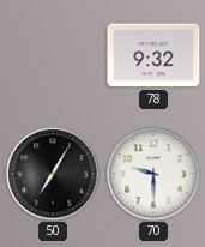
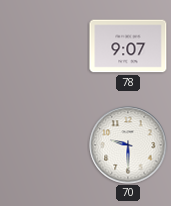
78: 9:32 -> 9:07
50: 7:05 -> none
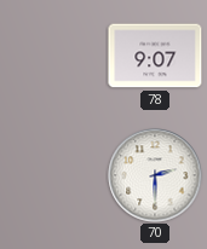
70: 9:30 -> 2:30
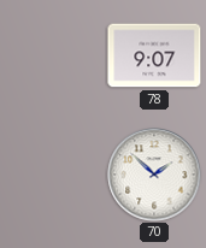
70: 2:30 -> 1:52
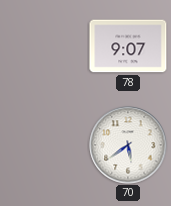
70: 1:52 -> 5:39
